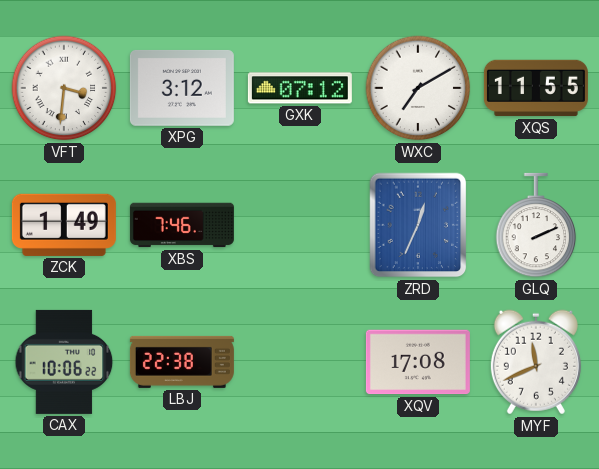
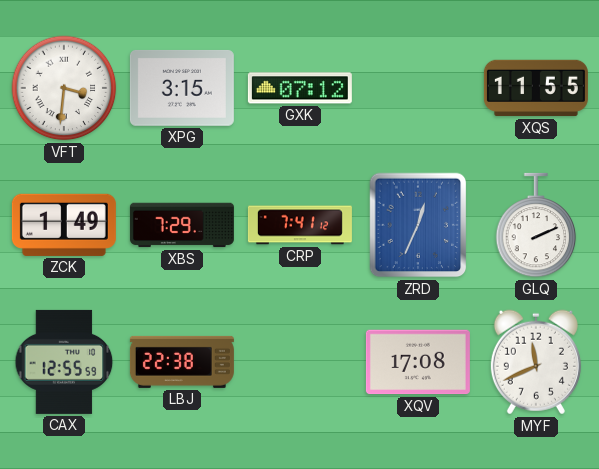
XPG: 3:12 -> 3:15
WXC: 7:10 -> none
XBS: 7:46 -> 7:29
CRP: none -> 7:41
CAX: 10:06 -> 12:55
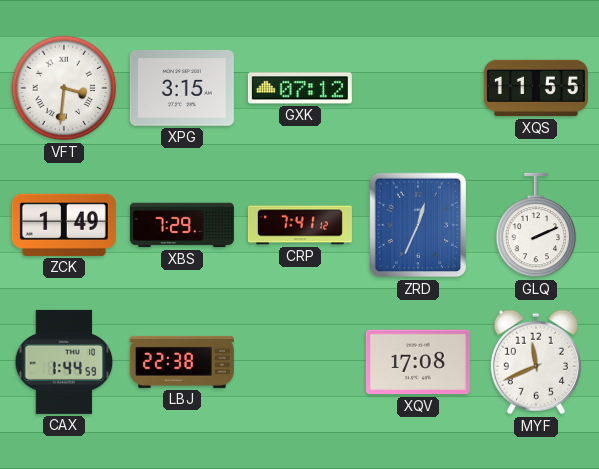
CAX: 12:55 -> 1:44
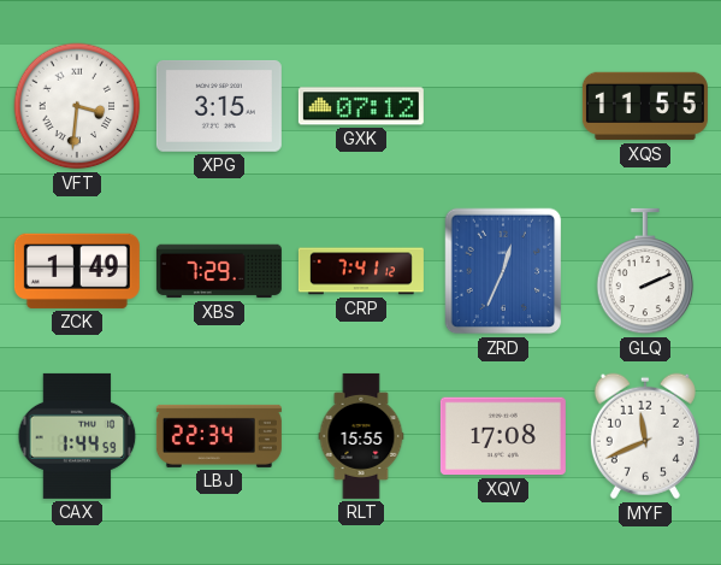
LBJ: 22:38 -> 22:34
RLT: none -> 15:55
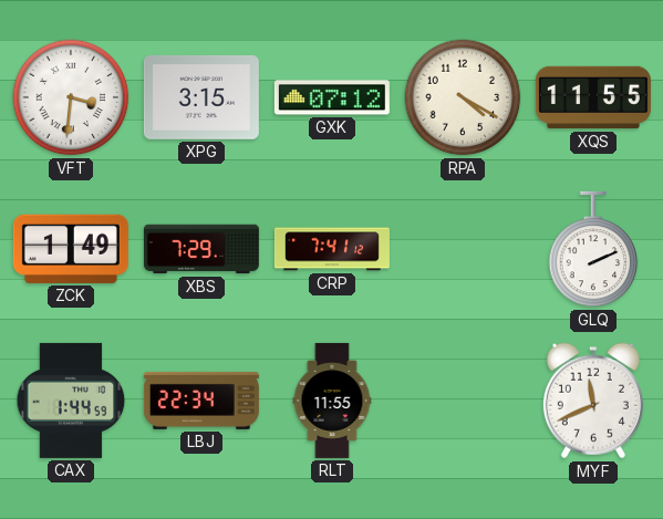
RPA: none -> 4:20
ZRD: 12:34 -> none
RLT: 15:55 -> 11:55
XQV: 17:08 -> none
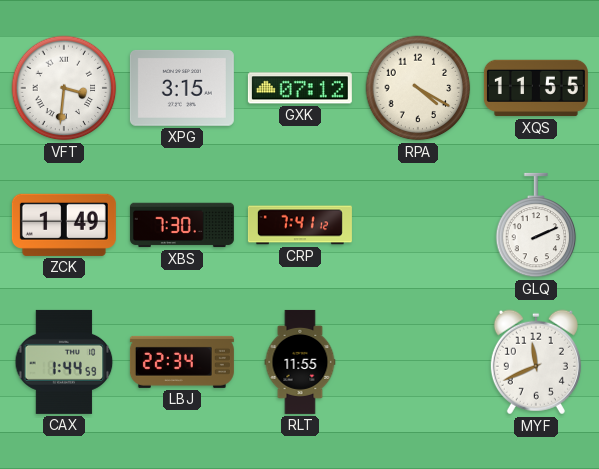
XBS: 7:29 -> 7:30
